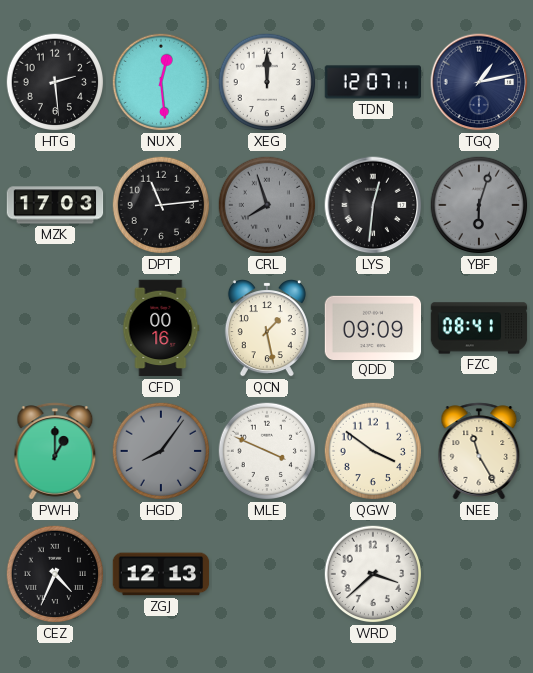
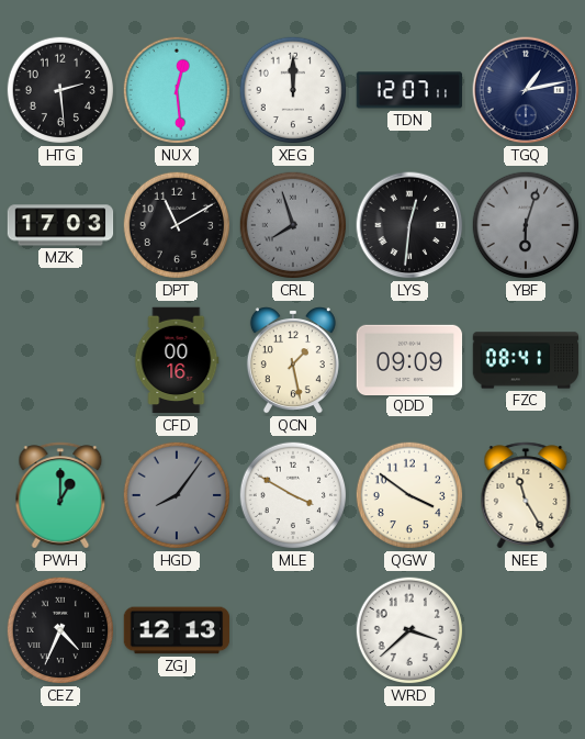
DPT: 11:14 -> 11:10
MLE: 3:49 -> 3:50
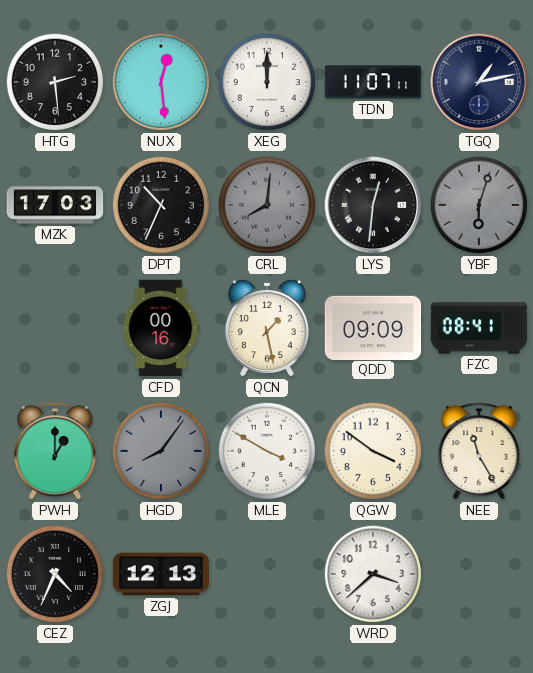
TDN: 12:07 -> 11:07
DPT: 11:10 -> 10:34
CRL: 7:57 -> 8:01
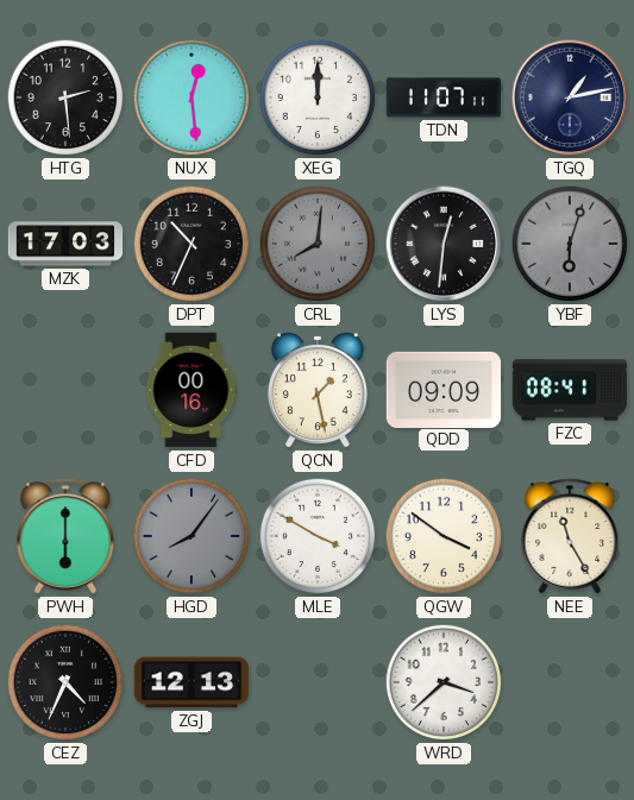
PWH: 1:00 -> 6:00
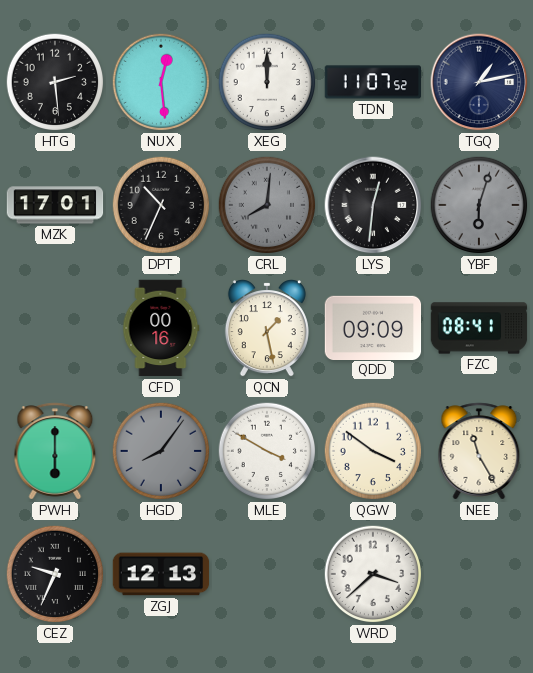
TDN: 11:07:11 -> 11:07:52
MZK: 17:03 -> 17:01
CEZ: 4:34 -> 9:34
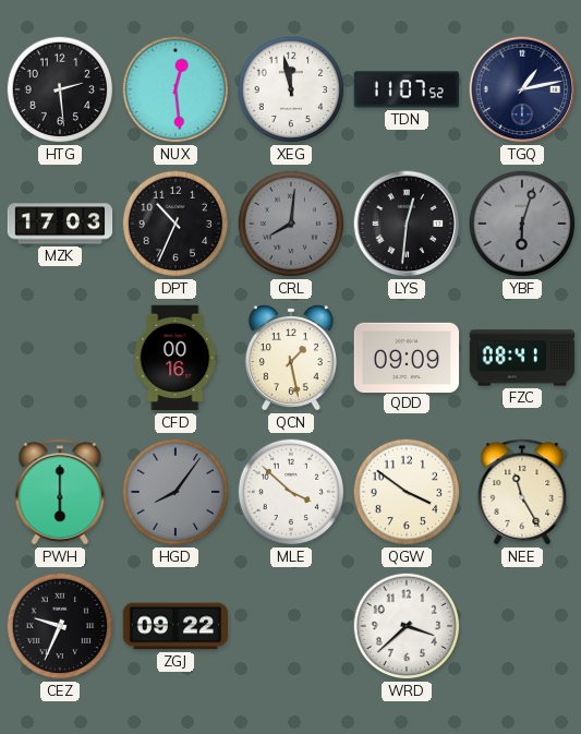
XEG: 12:00 -> 11:58
MZK: 17:01 -> 17:03
MLE: 3:50 -> 3:52
ZGJ: 12:13 -> 09:22
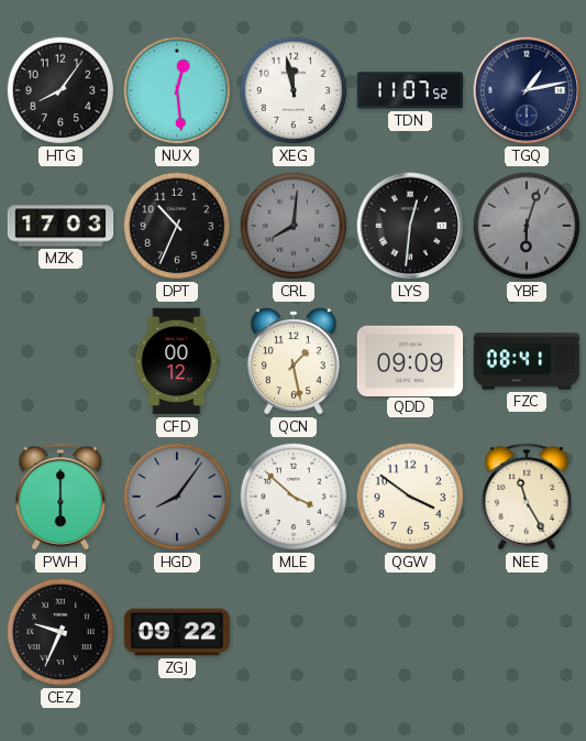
HTG: 2:29 -> 8:06
CFD: 00:16 -> 00:12
WRD: 3:38 -> none
